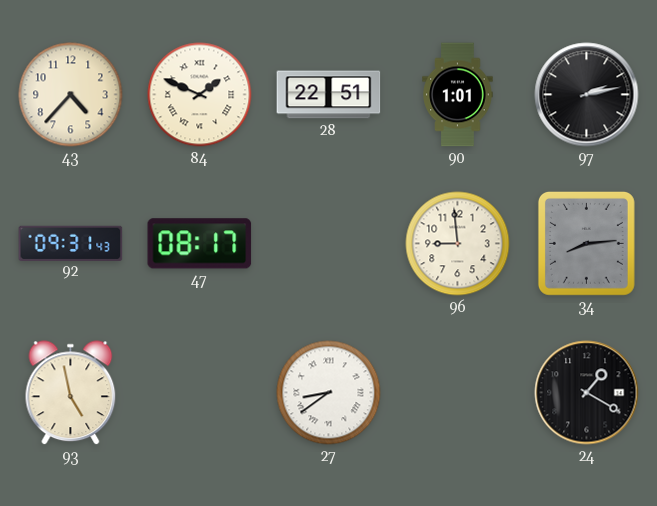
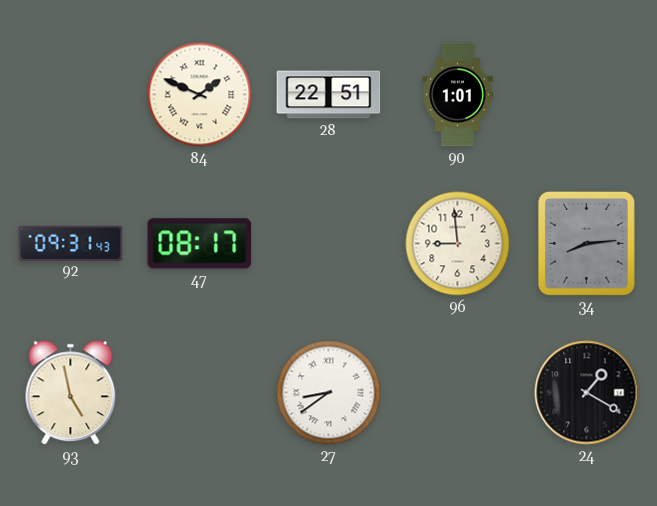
43: 4:37 -> none
97: 2:13 -> none
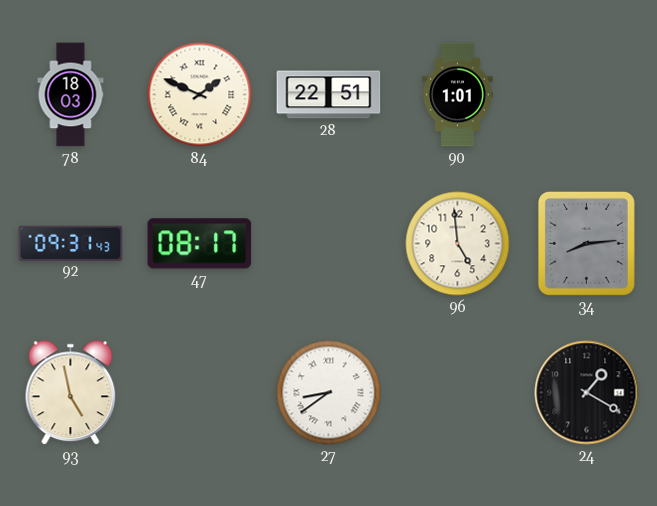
78: none -> 18:03
96: 8:59 -> 4:59
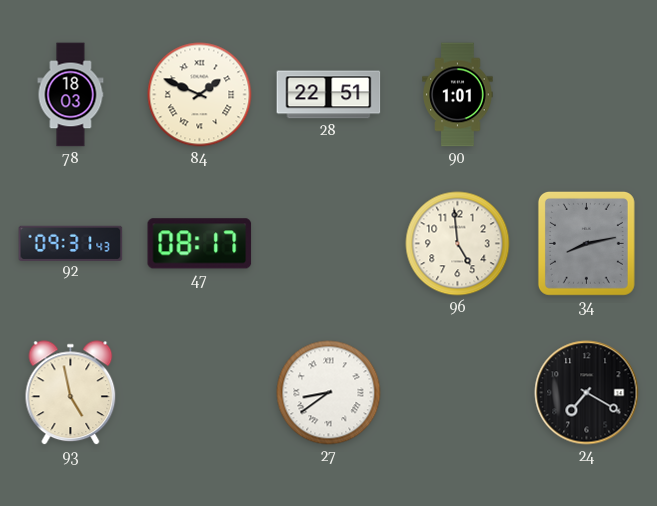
34: 8:14 -> 8:13
24: 1:20 -> 7:20
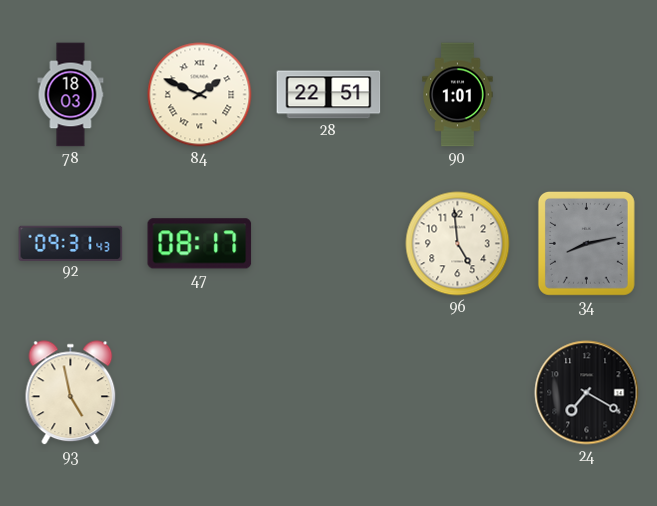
27: 8:39 -> none
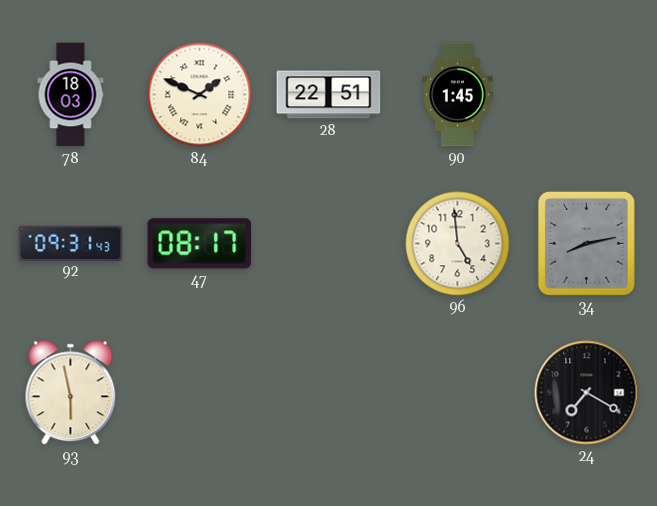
90: 1:01 -> 1:45
93: 4:58 -> 5:58
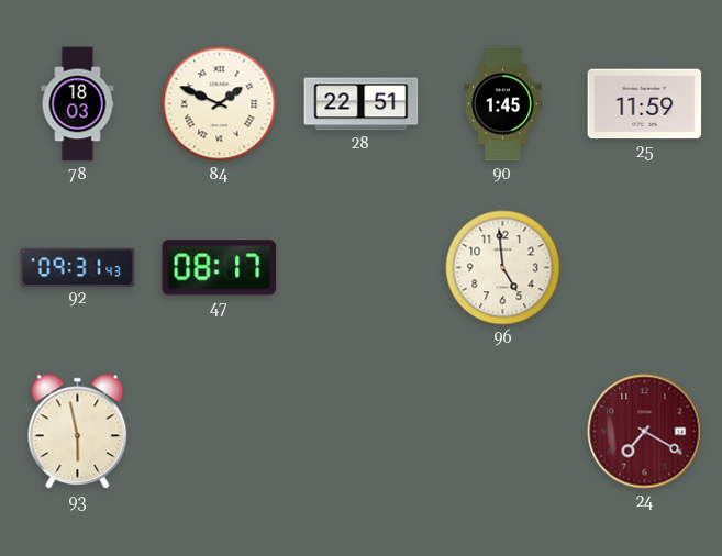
25: none -> 11:59
34: 8:13 -> none
24 dial: black -> burgundy
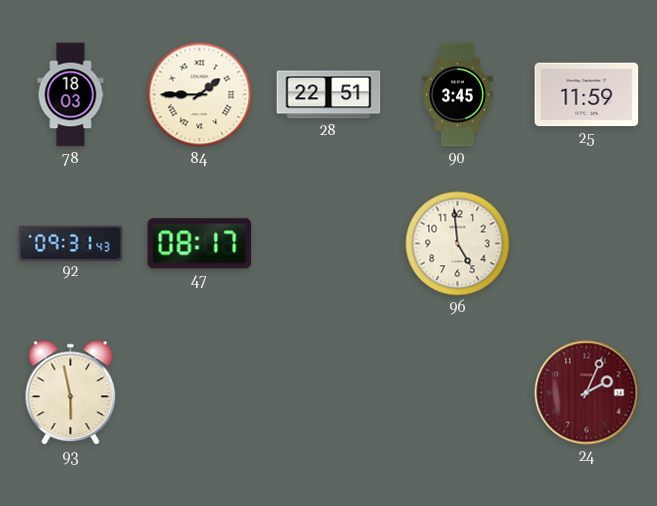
84: 1:49 -> 1:45
90: 1:45 -> 3:45
24: 7:20 -> 2:04
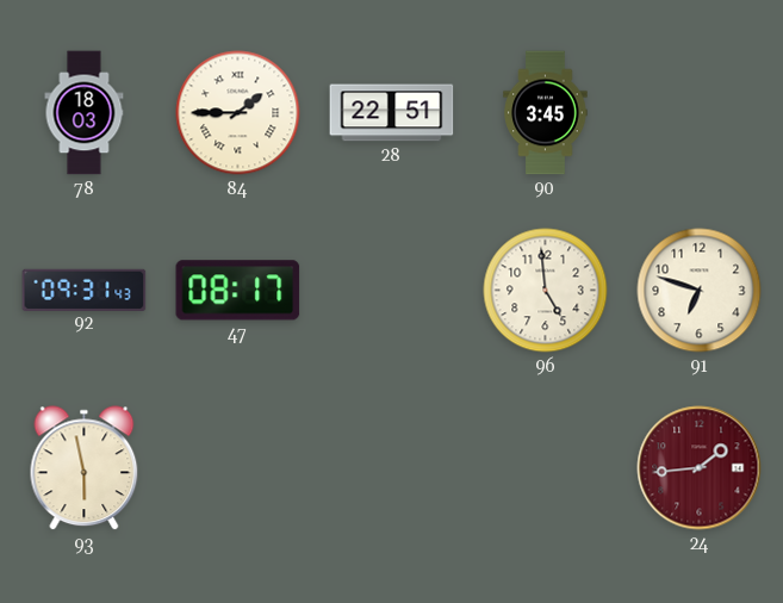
25: 11:59 -> none
91: none -> 6:48
24: 2:04 -> 1:44
